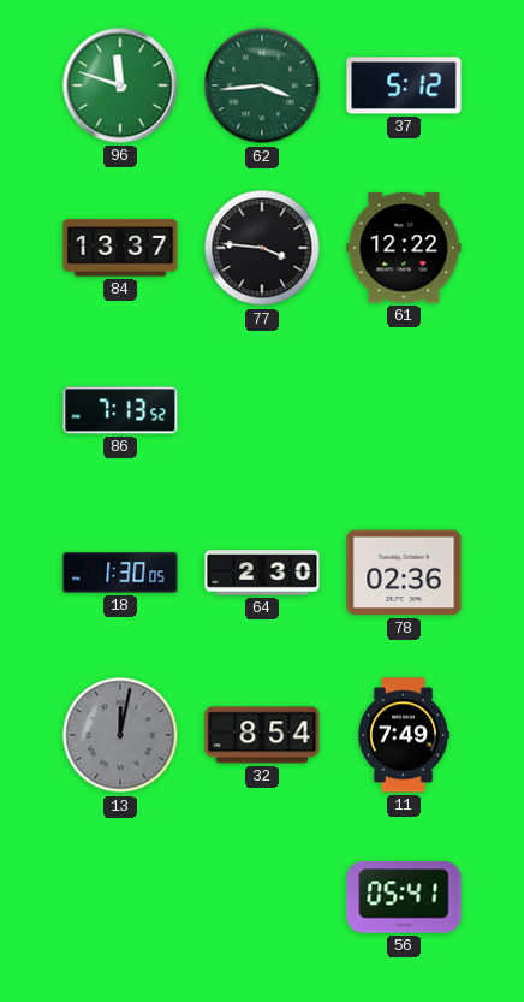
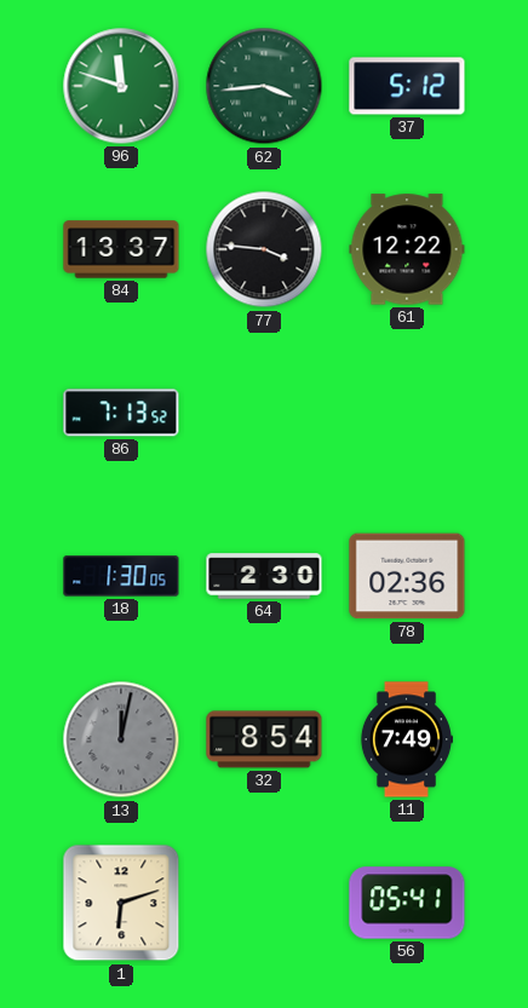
1: none -> 6:12
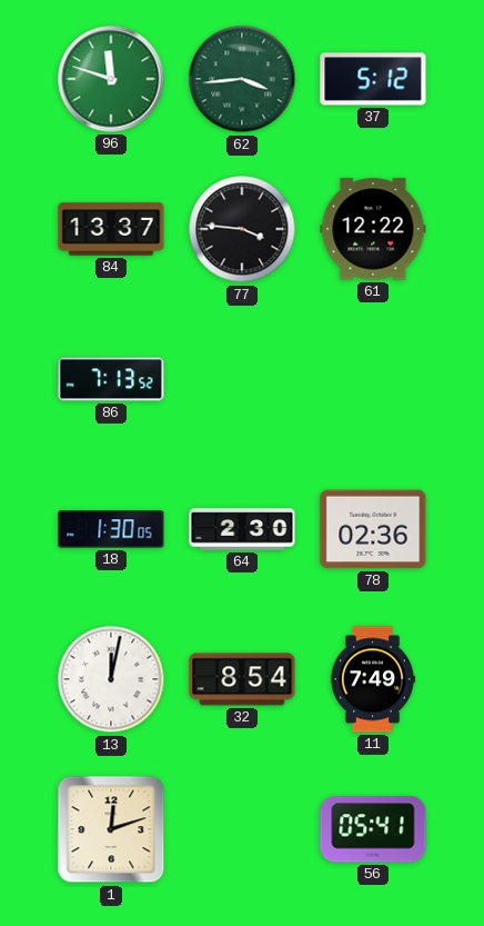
13 dial: grey -> white
1: 6:12 -> 12:12
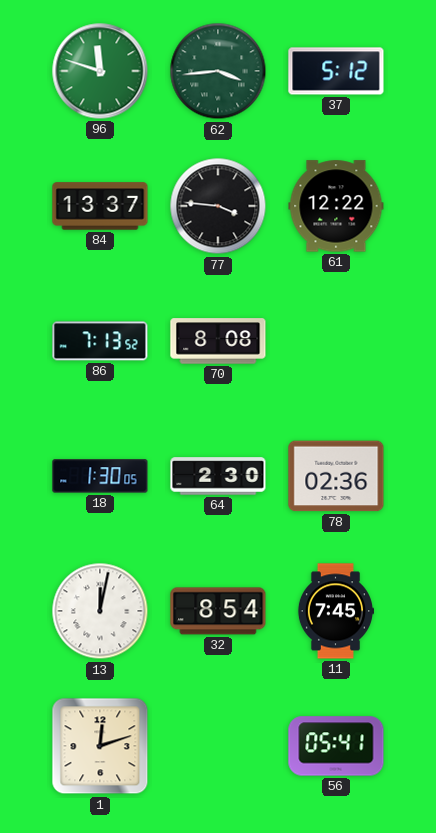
70: none -> 8:08
11: 7:49 -> 7:45
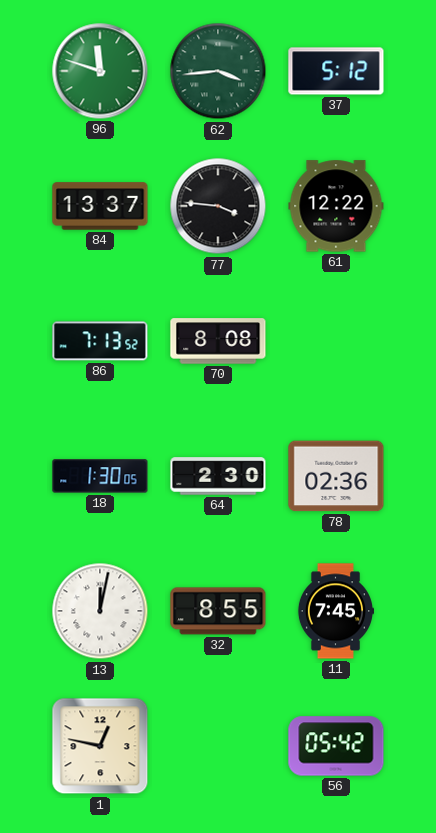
32: 8:54 -> 8:55
1: 12:12 -> 12:47
56: 05:41 -> 05:42
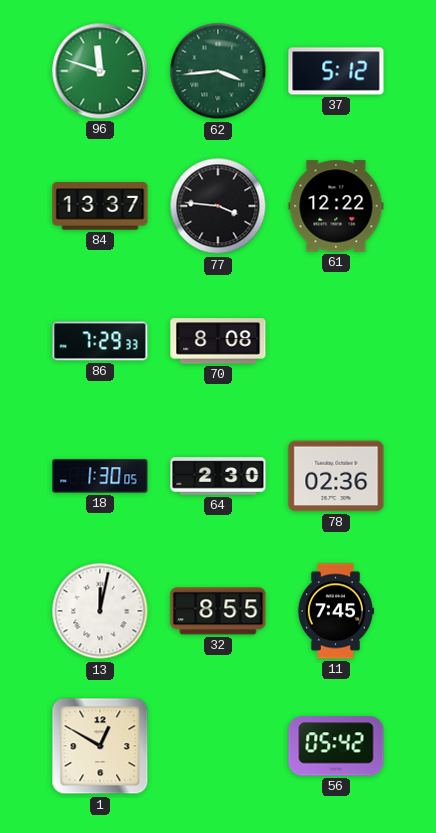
86: 7:13 -> 7:29
1: 12:47 -> 12:50
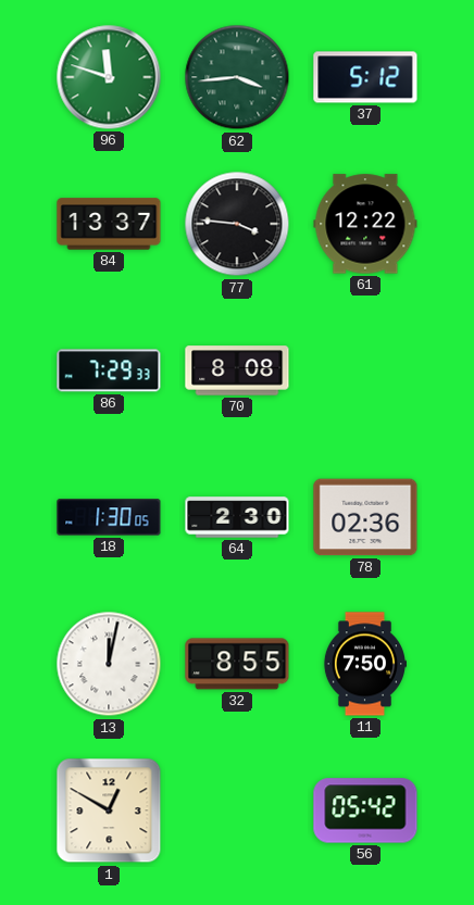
11: 7:45 -> 7:50
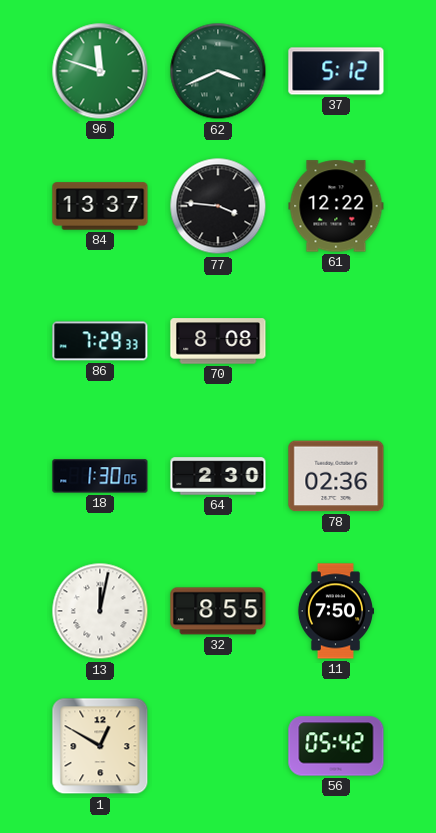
62: 3:44 -> 3:41
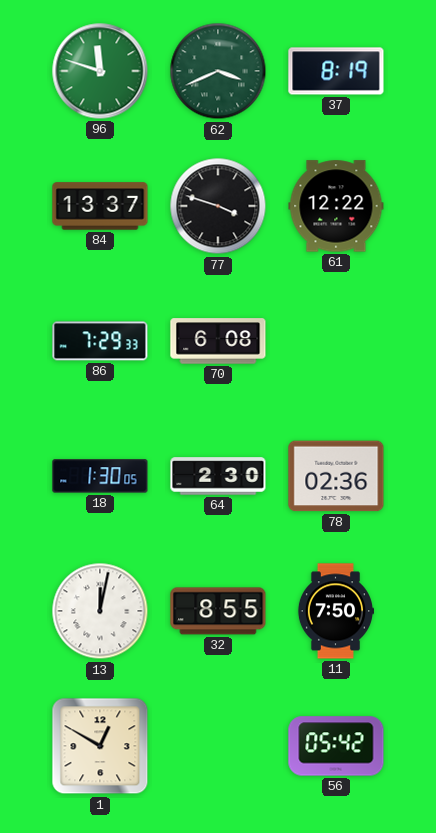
37: 5:12 -> 8:19
77: 3:46 -> 3:48
70: 8:08 -> 6:08
